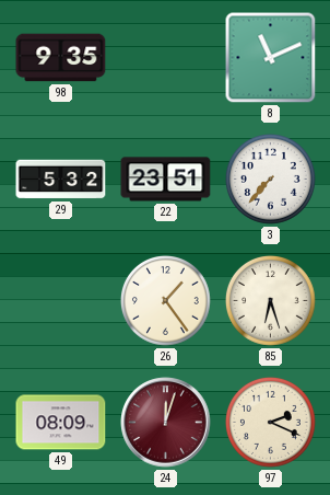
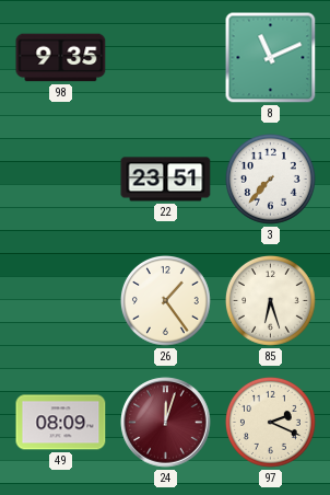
29: 5:32 -> none
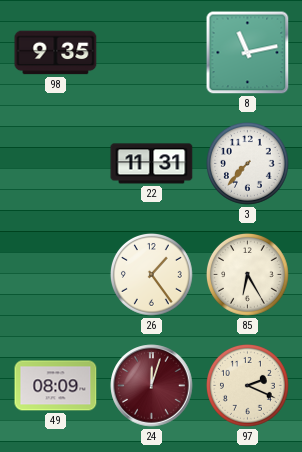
8: 11:11 -> 11:13
22: 23:51 -> 11:31
85: 6:27 -> 6:25
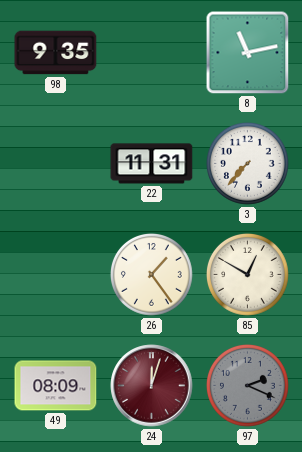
85: 6:25 -> 12:50
97 dial: cream -> grey
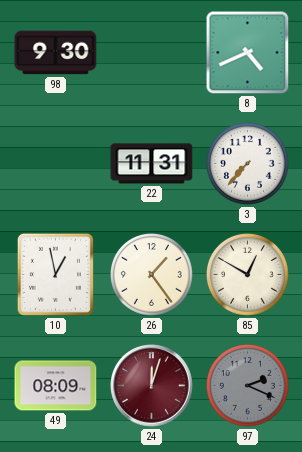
98: 9:35 -> 9:30
8: 11:13 -> 4:41
10: none -> 12:58
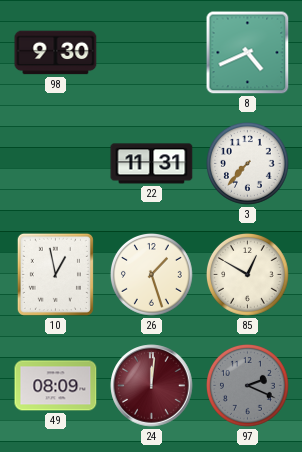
26: 1:24 -> 1:27
24: 12:03 -> 12:01
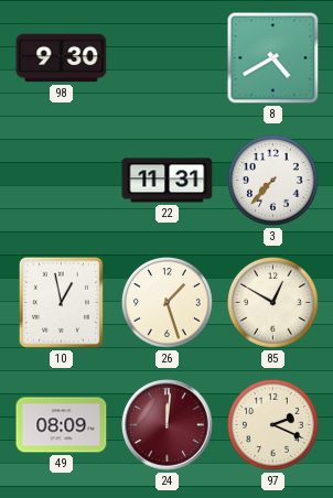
8: 4:41 -> 4:40
97 dial: grey -> cream
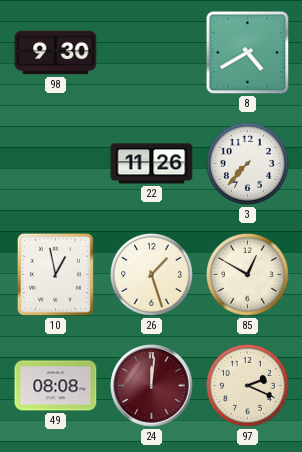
22: 11:31 -> 11:26
49: 08:09 -> 08:08
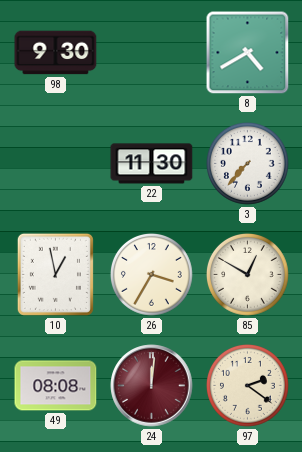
22: 11:26 -> 11:30
26: 1:27 -> 3:35
97: 2:19 -> 2:21
